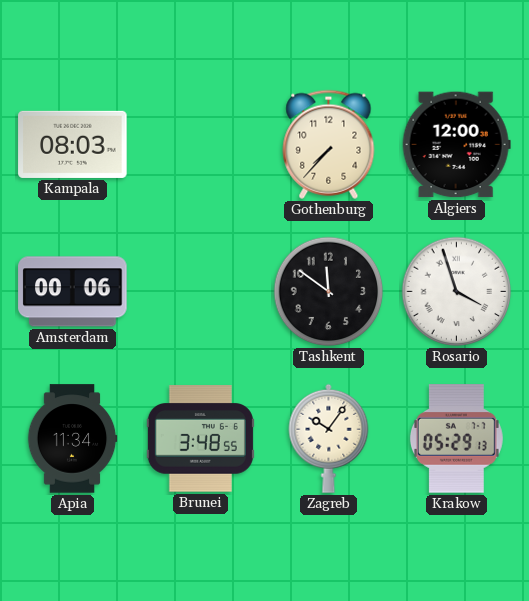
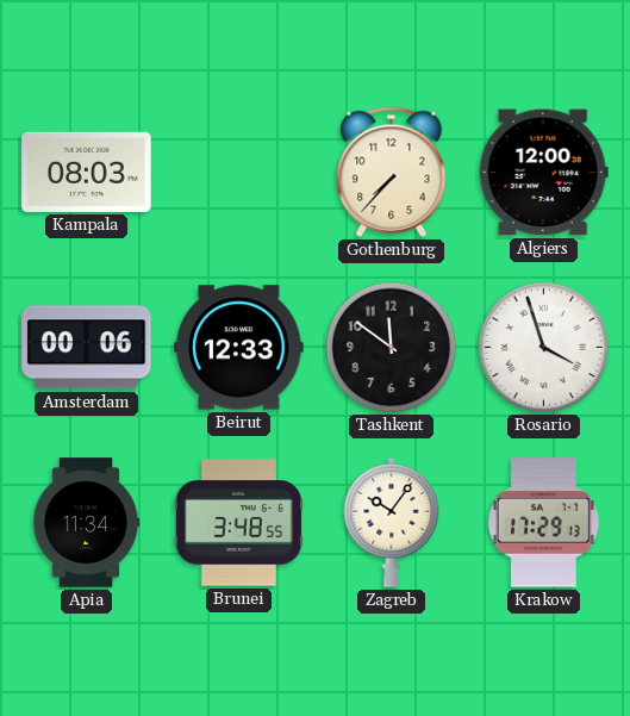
Beirut: none -> 12:33
Krakow: 05:29 -> 17:29
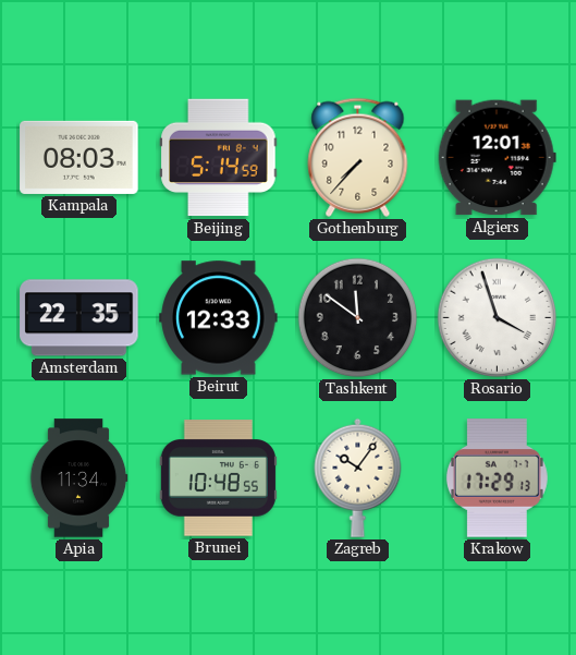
Beijing: none -> 5:14
Algiers: 12:00 -> 12:01
Amsterdam: 00:06 -> 22:35
Brunei: 3:48 -> 10:48
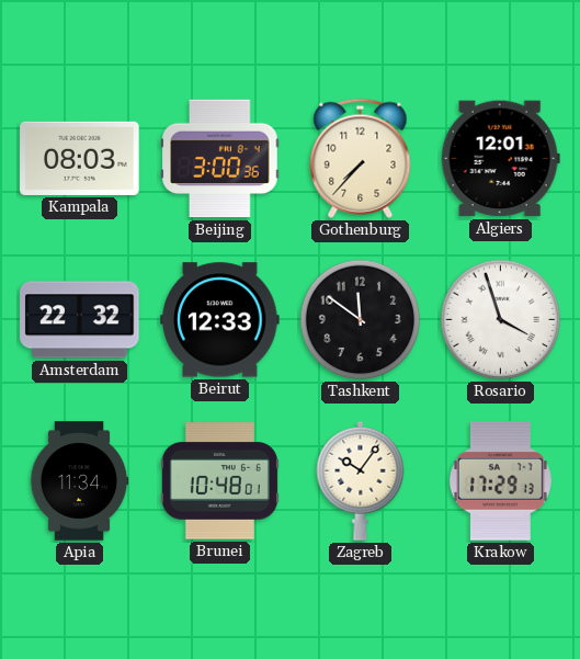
Beijing: 5:14 -> 3:00
Amsterdam: 22:35 -> 22:32
Brunei: 10:48:55 -> 10:48:01
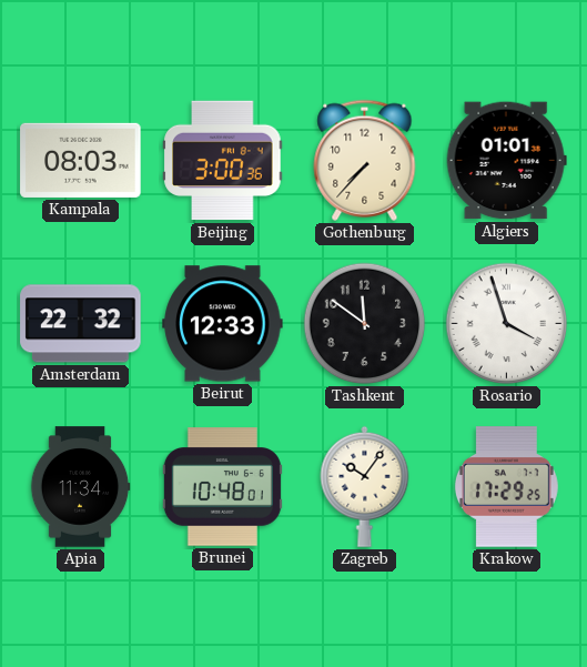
Algiers: 12:01 -> 01:01
Krakow: 17:29:13 -> 17:29:25
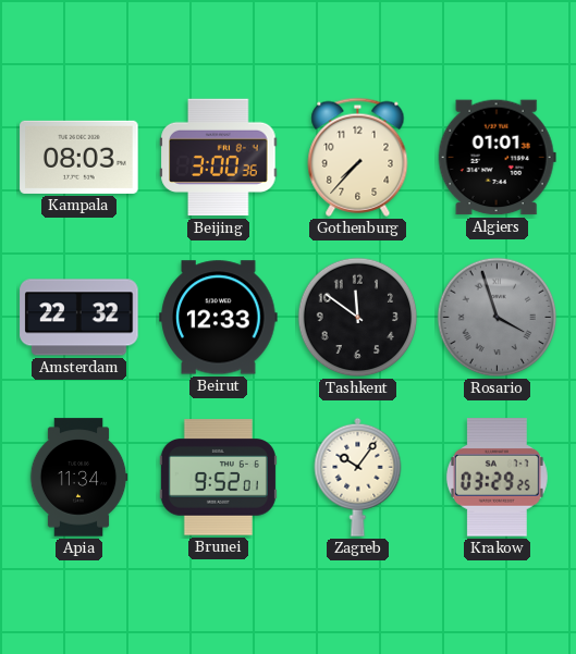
Rosario dial: white -> grey
Brunei: 10:48 -> 9:52
Krakow: 17:29 -> 03:29
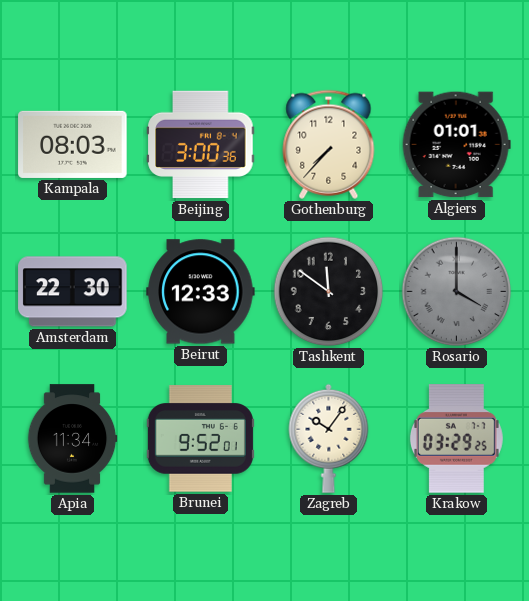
Amsterdam: 22:32 -> 22:30
Rosario: 3:57 -> 4:00
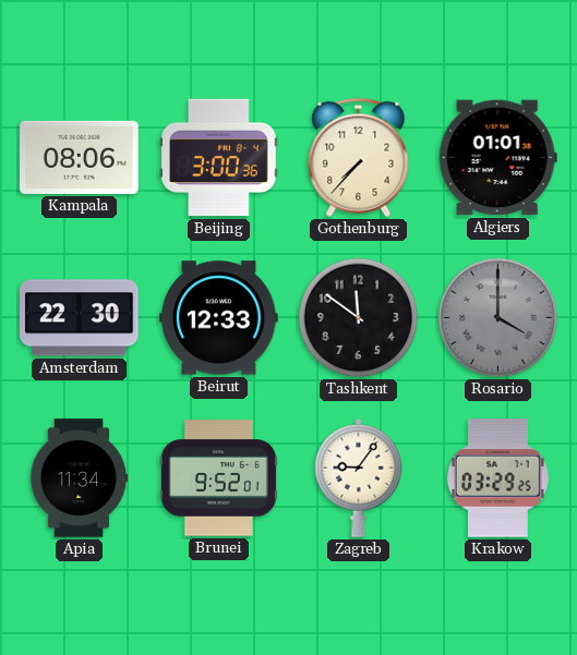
Kampala: 08:03 -> 08:06
Zagreb: 10:06 -> 9:06
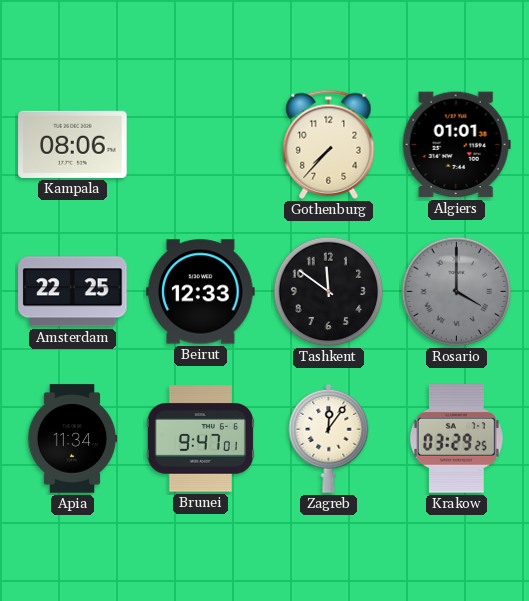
Beijing: 3:00 -> none
Amsterdam: 22:30 -> 22:25
Brunei: 9:52 -> 9:47
Zagreb: 9:06 -> 12:06
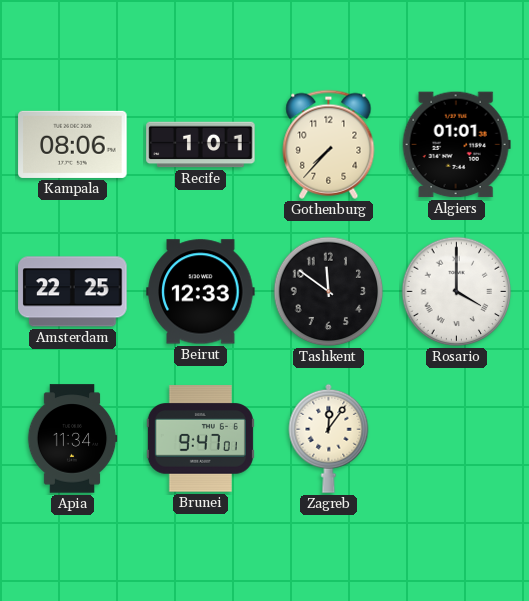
Recife: none -> 1:01
Rosario dial: grey -> white
Krakow: 03:29 -> none
